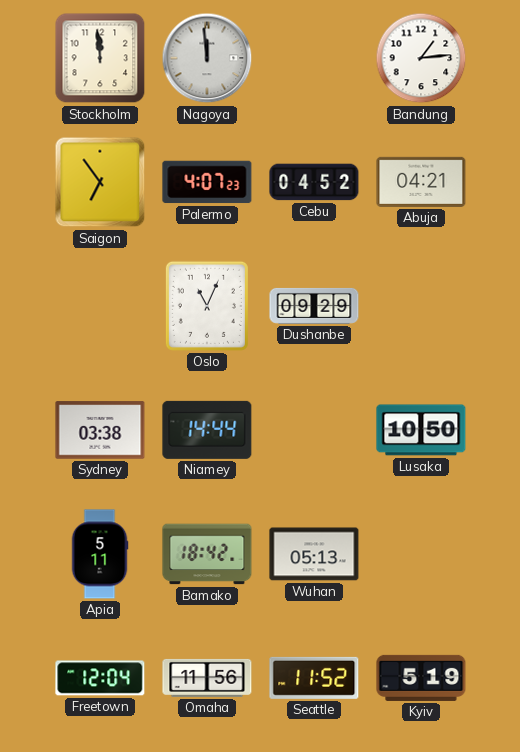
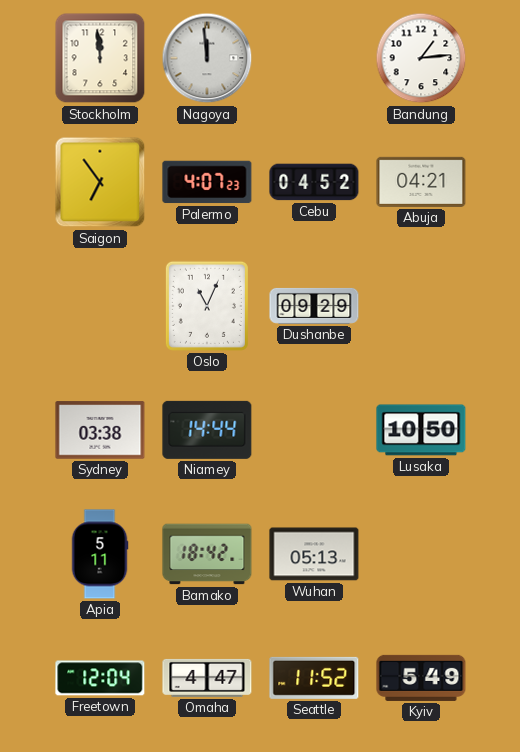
Omaha: 11:56 -> 4:47
Kyiv: 5:19 -> 5:49
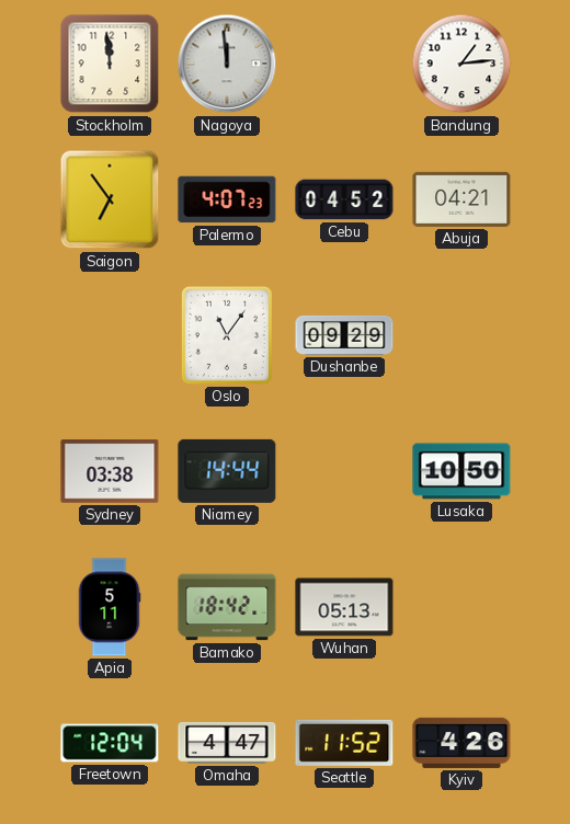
Oslo: 11:04 -> 11:06
Kyiv: 5:49 -> 4:26
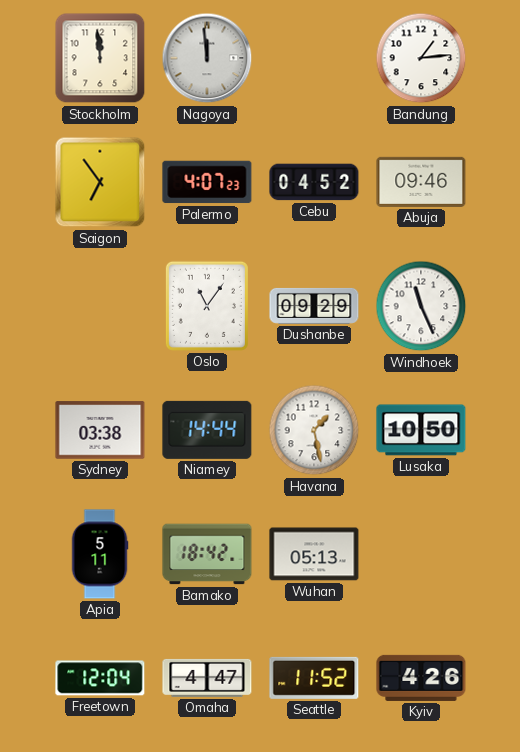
Abuja: 04:21 -> 09:46
Windhoek: none -> 11:26
Havana: none -> 1:28
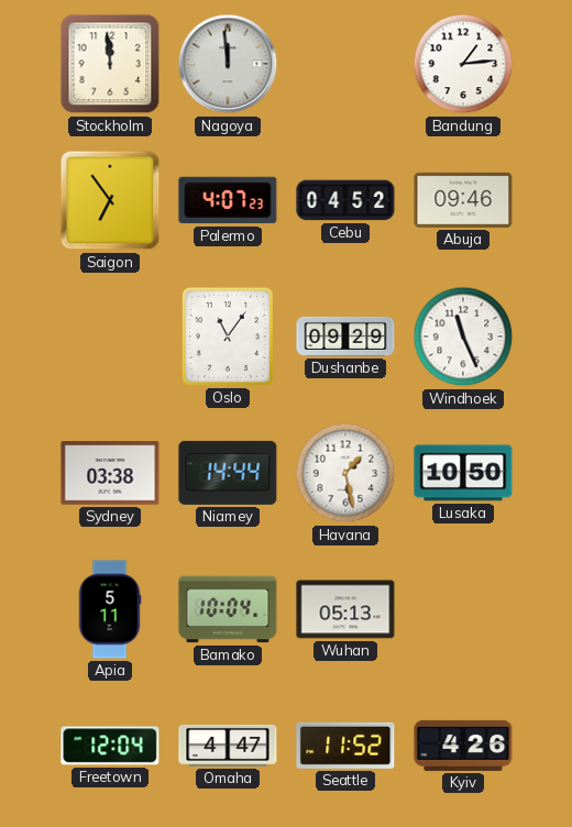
Bamako: 18:42 -> 10:04
